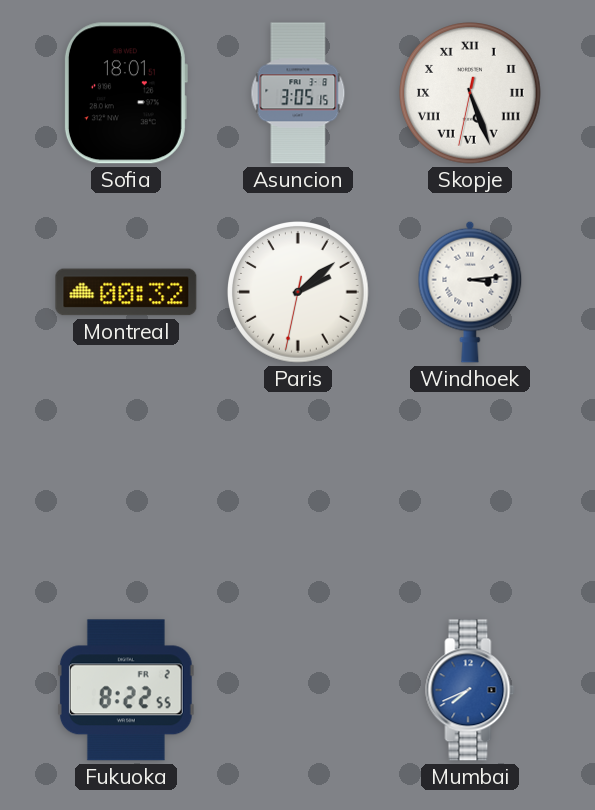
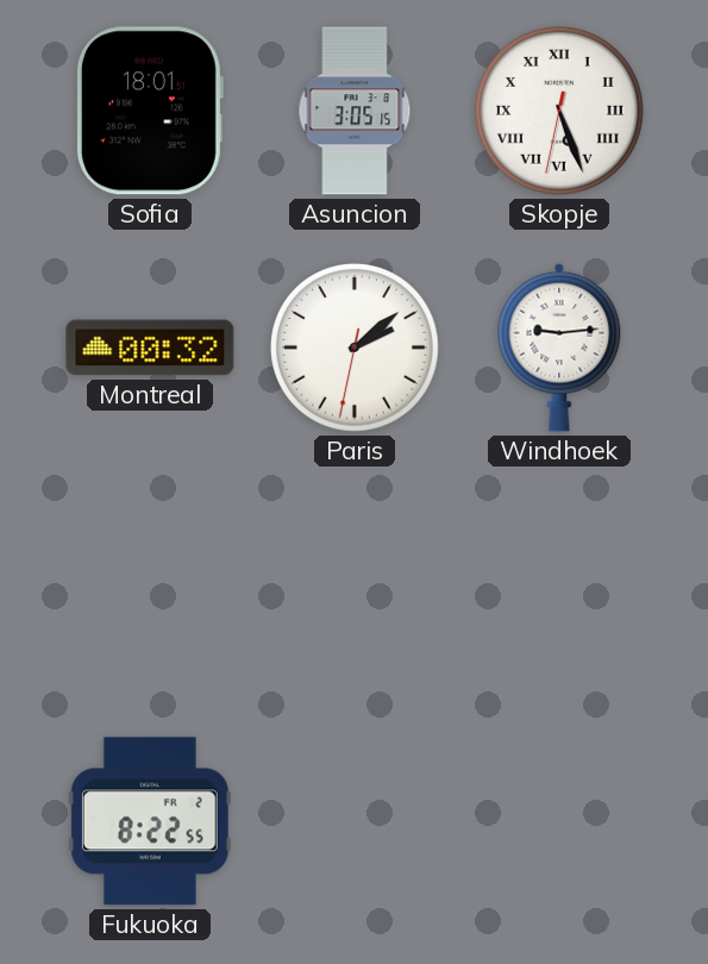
Windhoek: 3:14 -> 9:14
Mumbai: 7:41 -> none
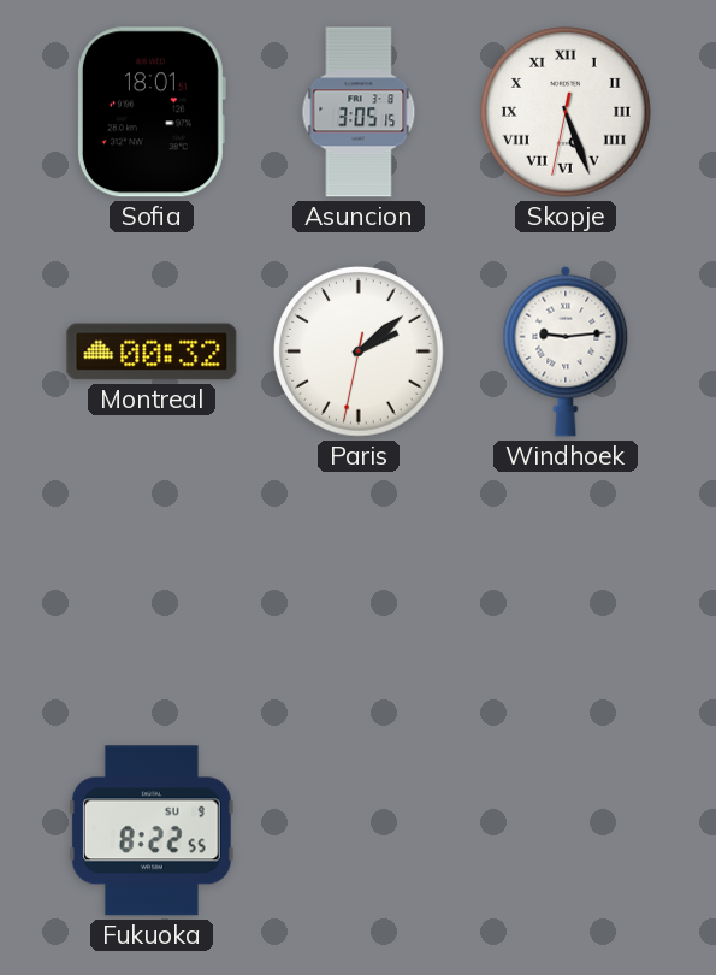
Fukuoka date: FR 2 -> SU 9
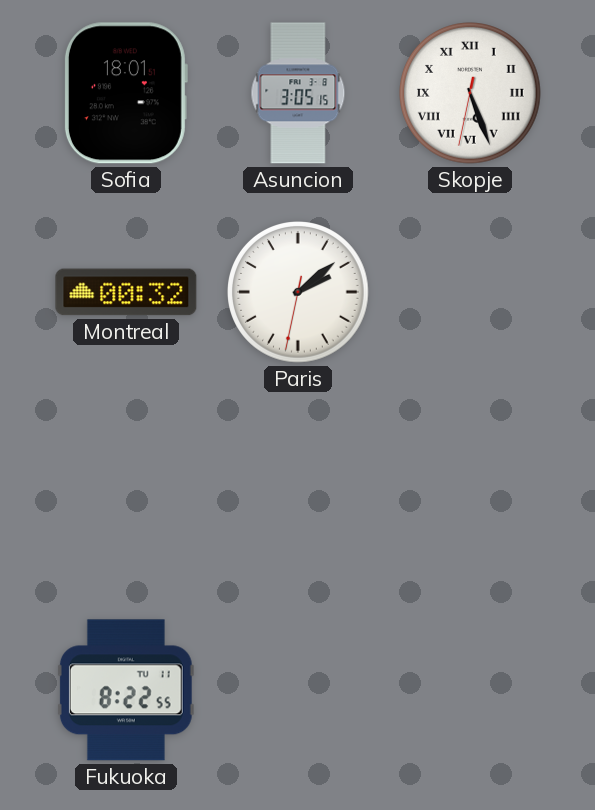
Windhoek: 9:14 -> none
Fukuoka date: SU 9 -> TU 11
